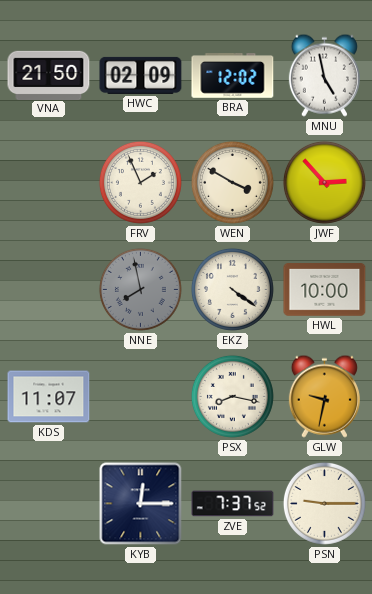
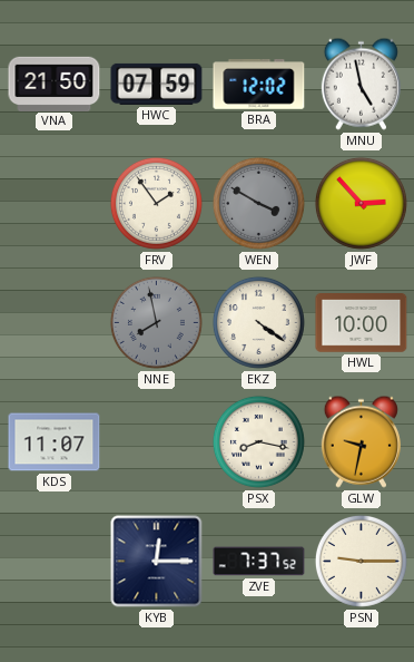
HWC: 02:09 -> 07:59
FRV: 1:56 -> 1:54
WEN dial: cream -> grey
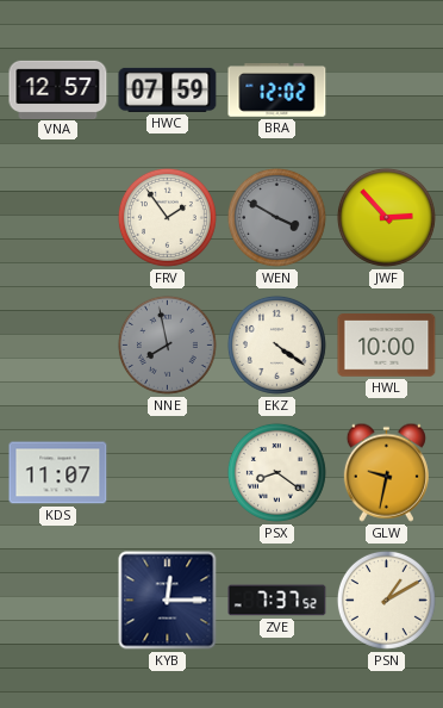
VNA: 21:50 -> 12:57
MNU: 4:58 -> none
PSX: 8:17 -> 8:21
PSN: 9:15 -> 1:10
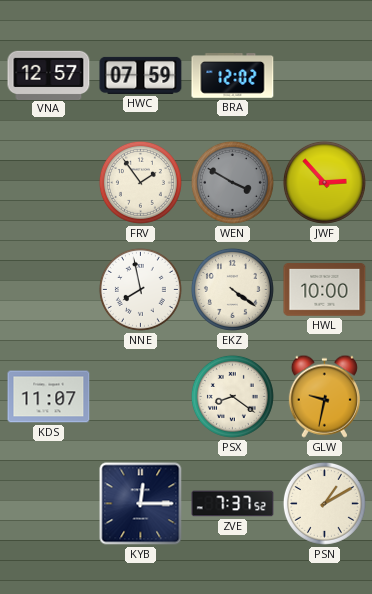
NNE dial: grey -> white
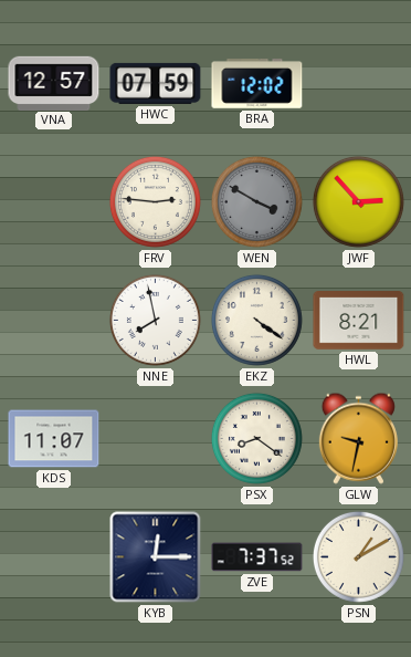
FRV: 1:54 -> 2:46
HWL: 10:00 -> 8:21
